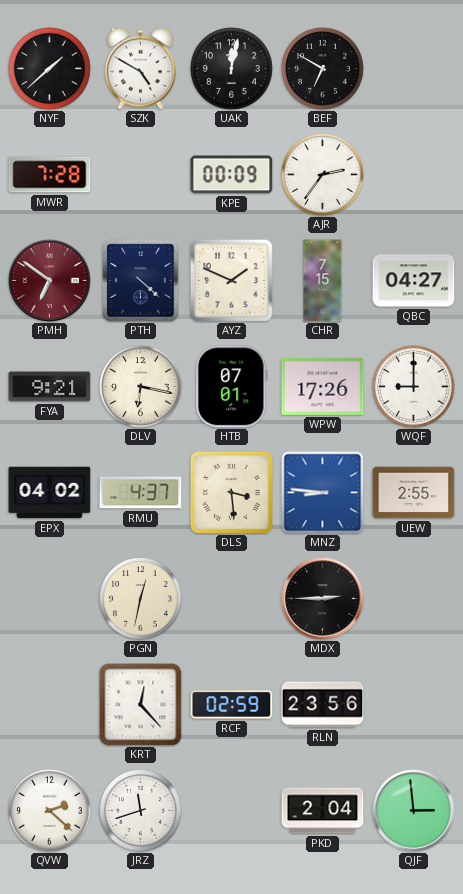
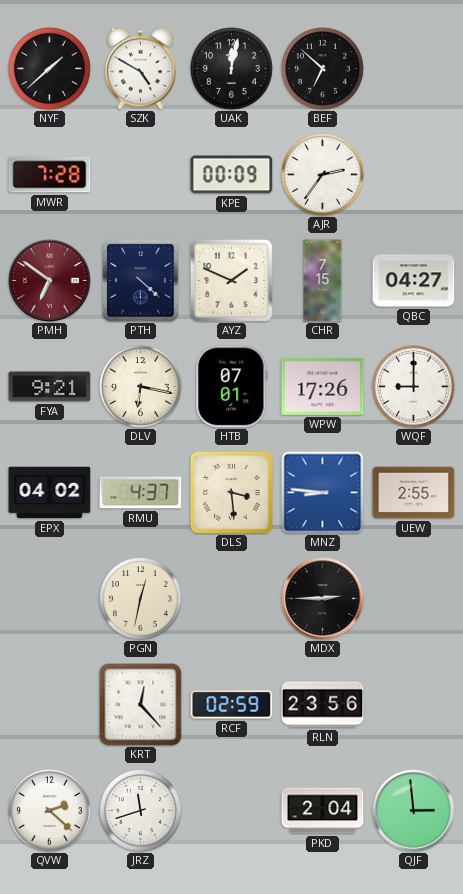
BEF: 6:50 -> 6:52
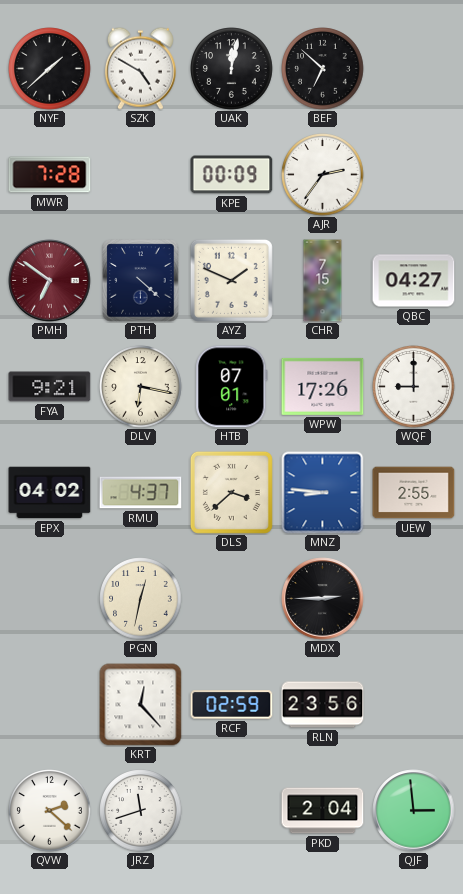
DLS: 3:29 -> 3:38
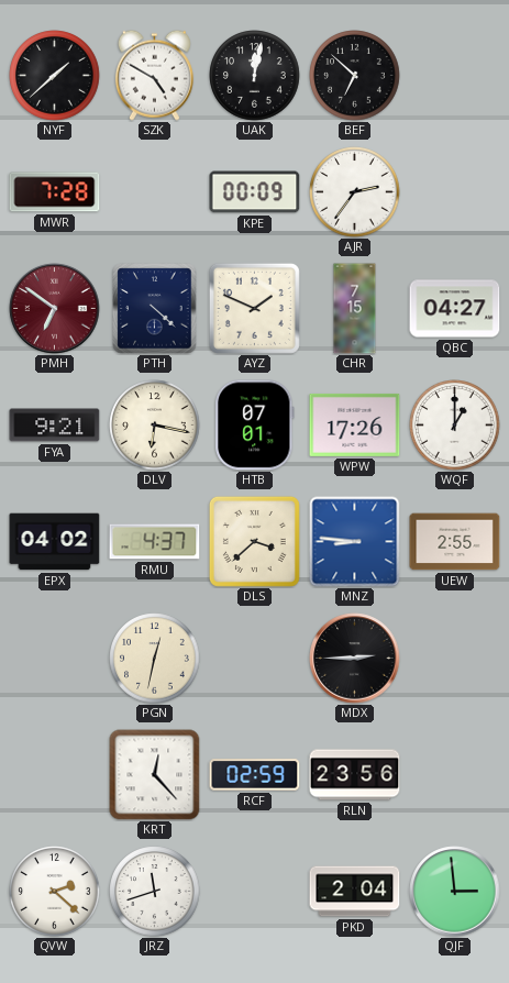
WQF: 9:00 -> 1:00
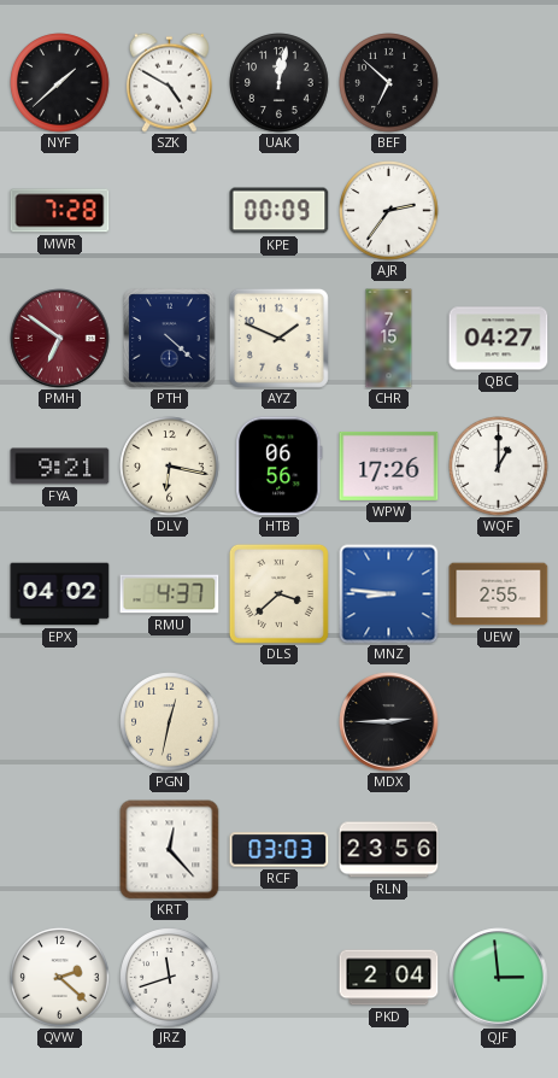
HTB: 07:01 -> 06:56
RCF: 02:59 -> 03:03
